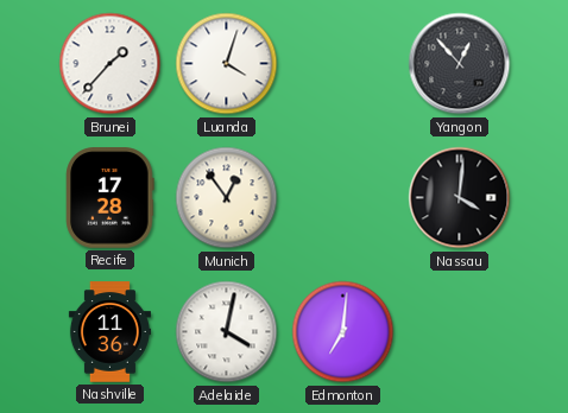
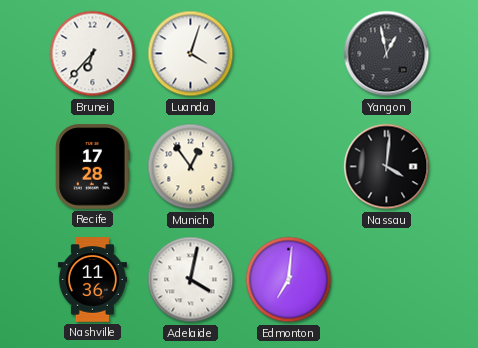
Brunei: 1:37 -> 6:37
Yangon: 12:53 -> 12:58
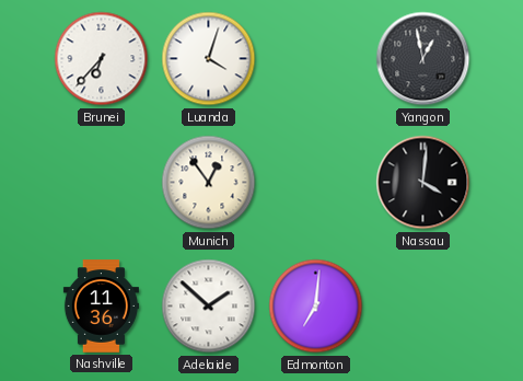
Recife: 17:28 -> none
Adelaide: 4:02 -> 1:52
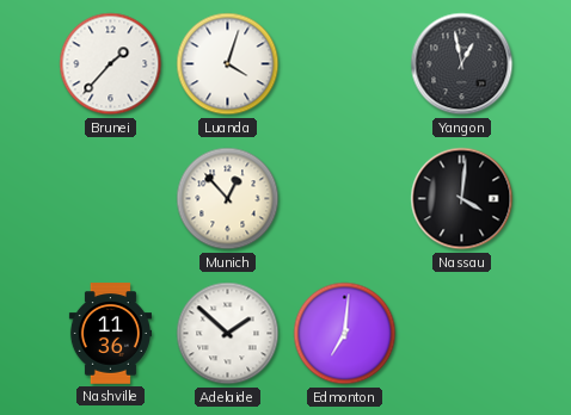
Brunei: 6:37 -> 1:37
Munich: 12:54 -> 12:53
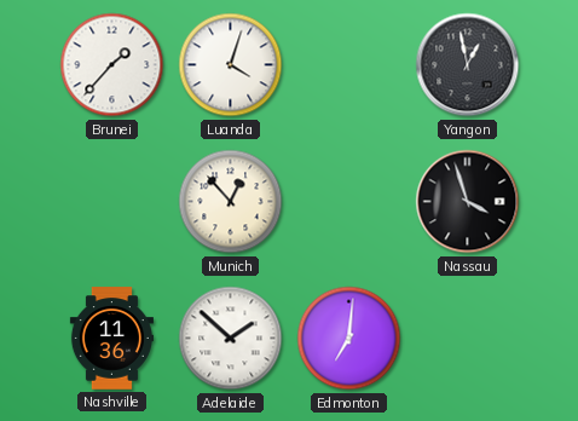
Nassau: 4:01 -> 3:57
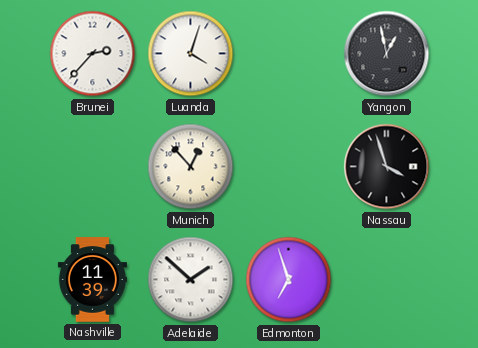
Brunei: 1:37 -> 2:37
Nashville: 11:36 -> 11:39
Edmonton: 7:01 -> 6:57
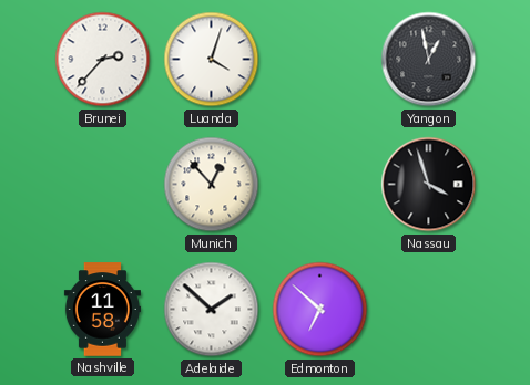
Nashville: 11:39 -> 11:58
Edmonton: 6:57 -> 6:52
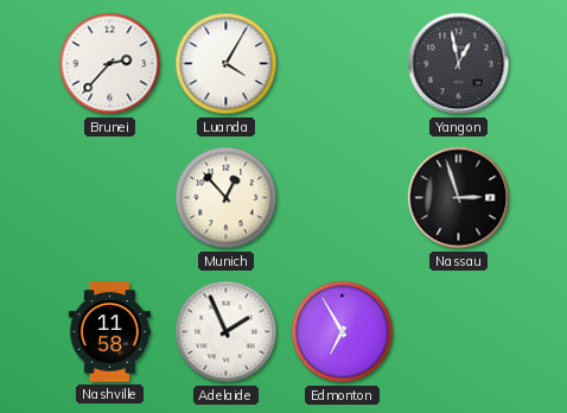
Luanda: 4:03 -> 4:05
Nassau: 3:57 -> 2:57
Adelaide: 1:52 -> 1:56
Edmonton: 6:52 -> 6:55
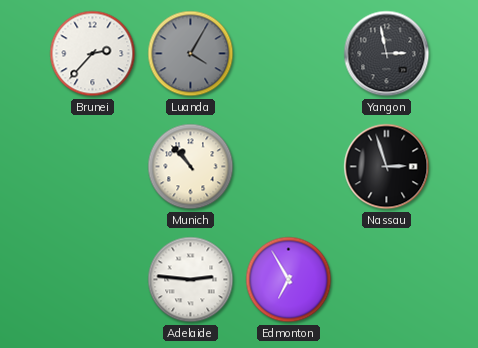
Luanda dial: white -> grey
Yangon: 12:58 -> 2:58
Munich: 12:53 -> 10:53
Nashville: 11:58 -> none
Adelaide: 1:56 -> 2:46
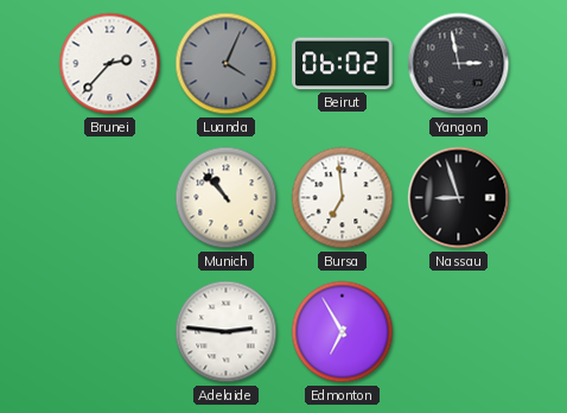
Luanda: 4:05 -> 4:04
Beirut: none -> 06:02
Bursa: none -> 6:59
Nassau: 2:57 -> 8:57
